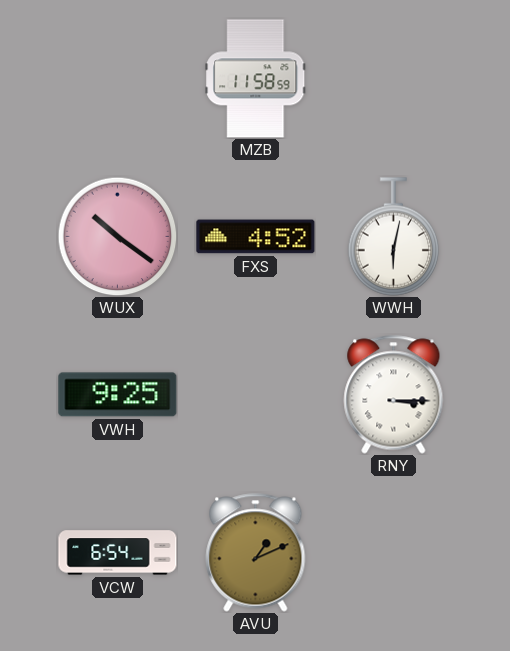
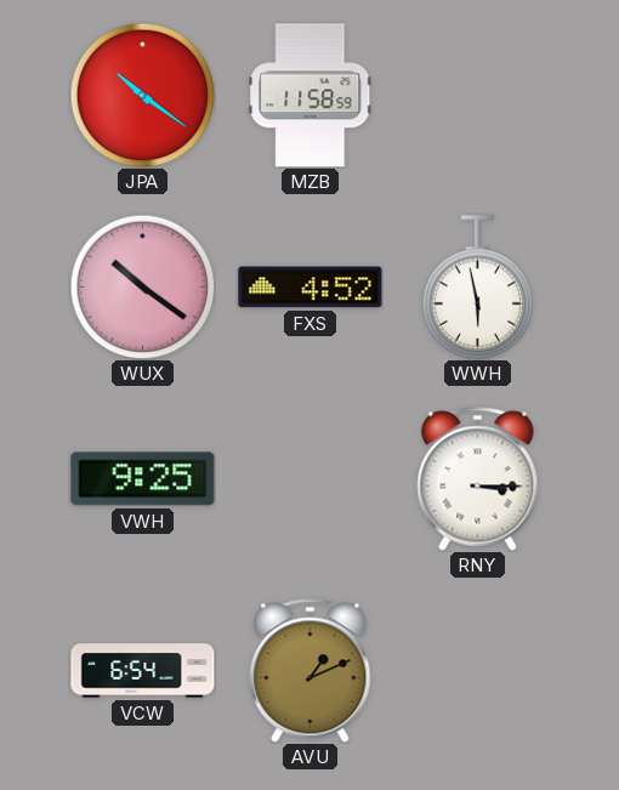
JPA: none -> 10:21
WWH: 6:02 -> 5:58
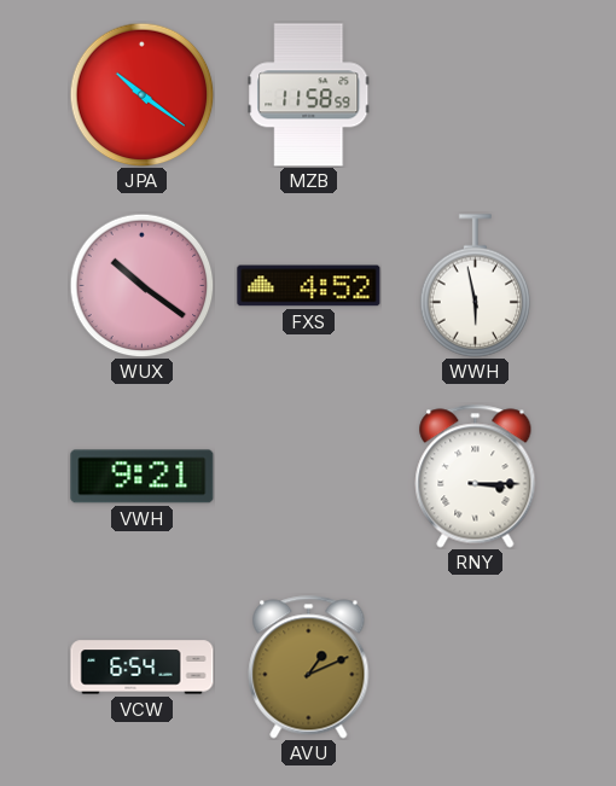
VWH: 9:25 -> 9:21
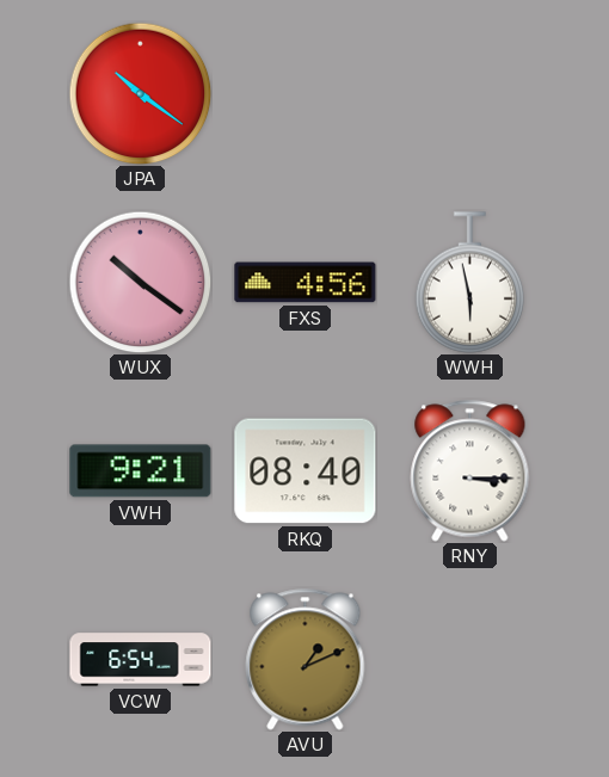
MZB: 11:58 -> none
FXS: 4:52 -> 4:56
RKQ: none -> 08:40
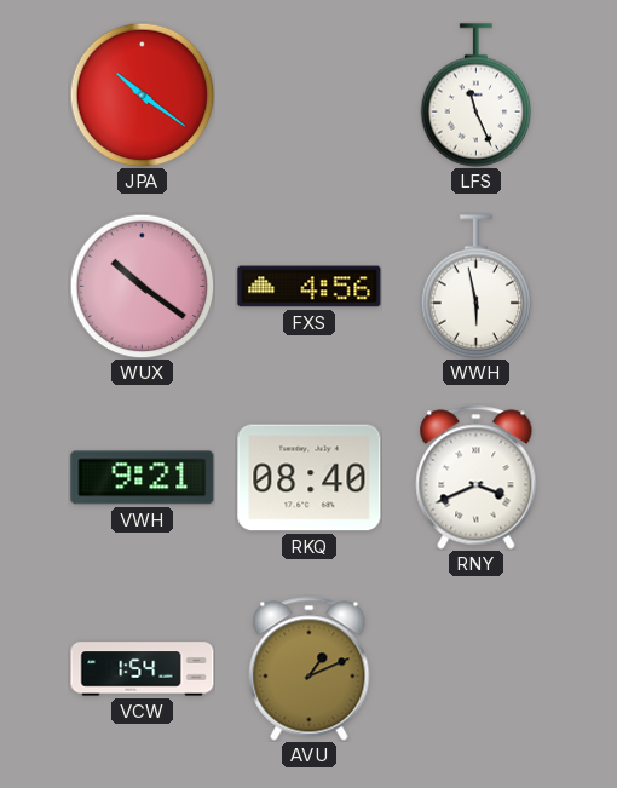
LFS: none -> 11:26
RNY: 3:15 -> 3:41
VCW: 6:54 -> 1:54
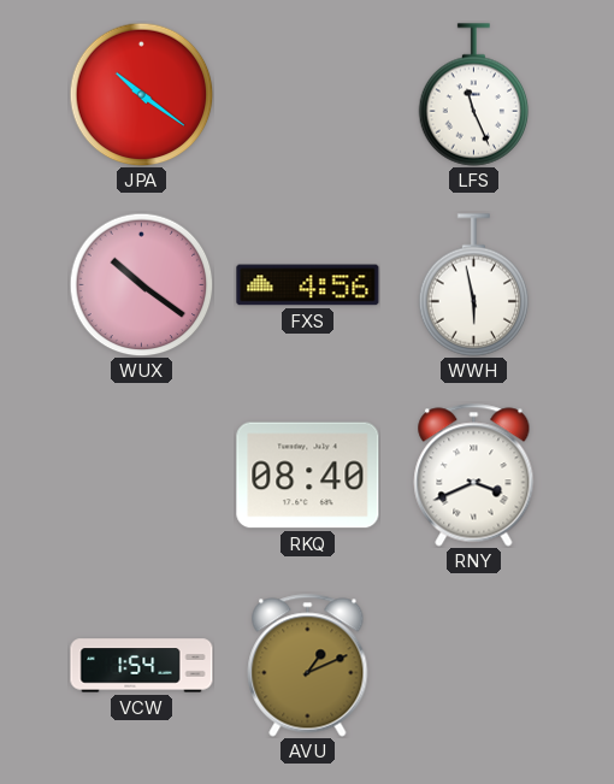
VWH: 9:21 -> none
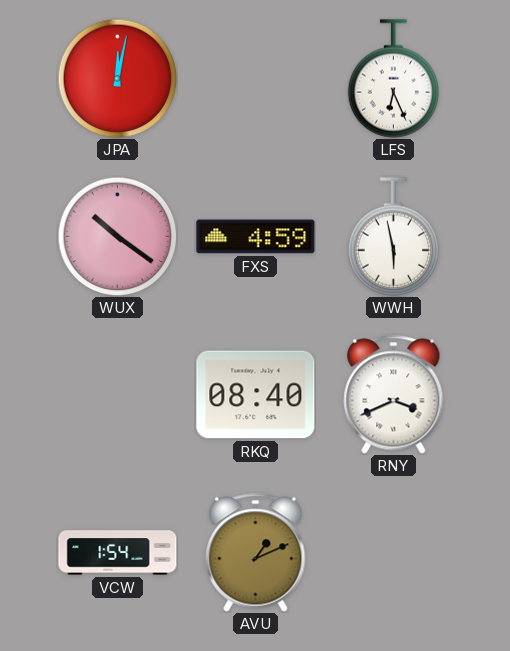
JPA: 10:21 -> 12:02
LFS: 11:26 -> 6:26
FXS: 4:56 -> 4:59
